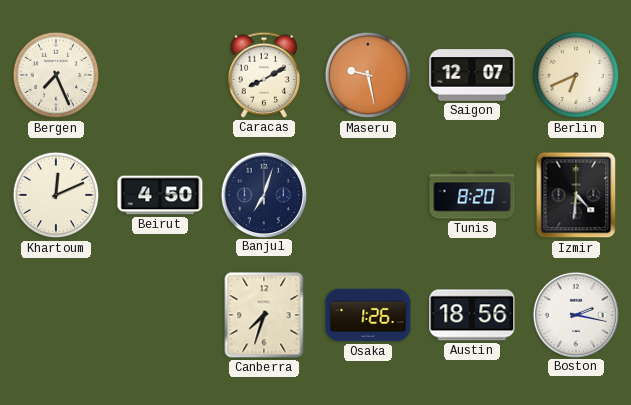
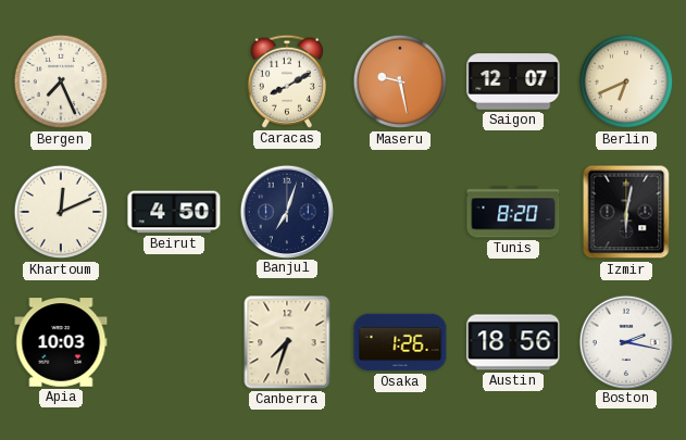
Izmir: 4:31 -> 6:02
Apia: none -> 10:03
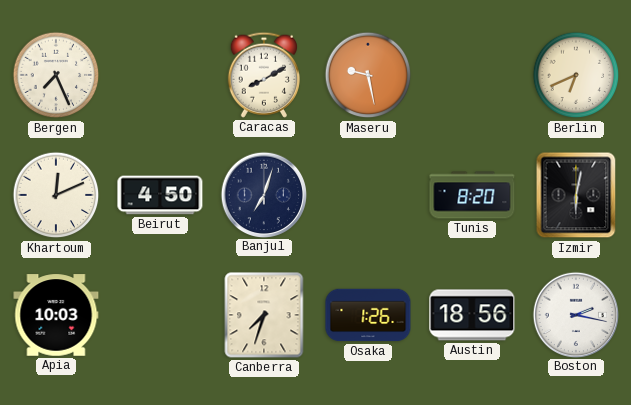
Saigon: 12:07 -> none
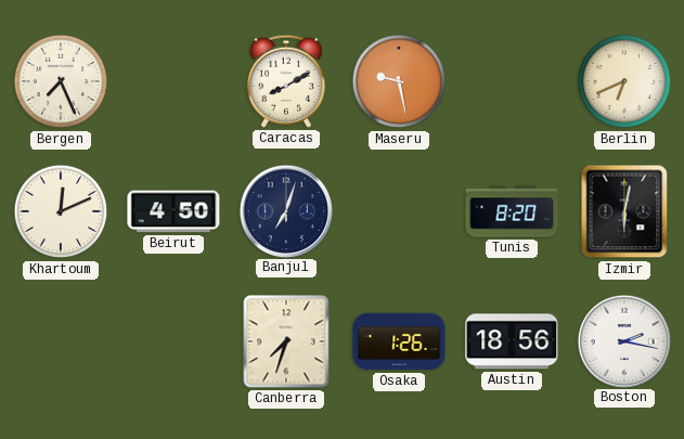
Apia: 10:03 -> none
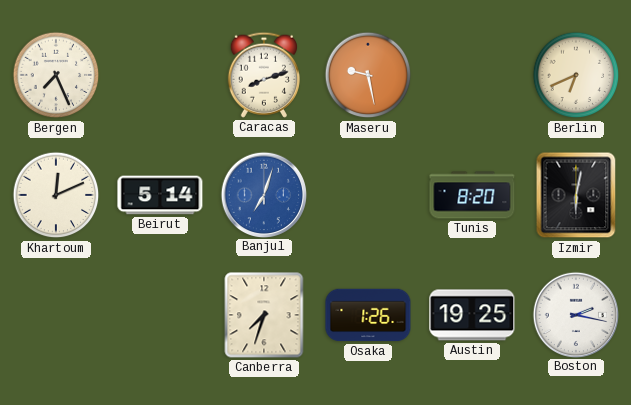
Caracas: 8:10 -> 8:12
Beirut: 4:50 -> 5:14
Banjul dial: navy -> blue
Austin: 18:56 -> 19:25
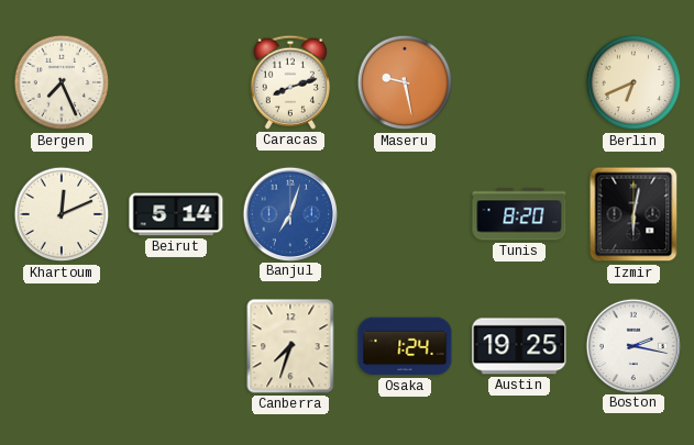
Osaka: 1:26 -> 1:24
